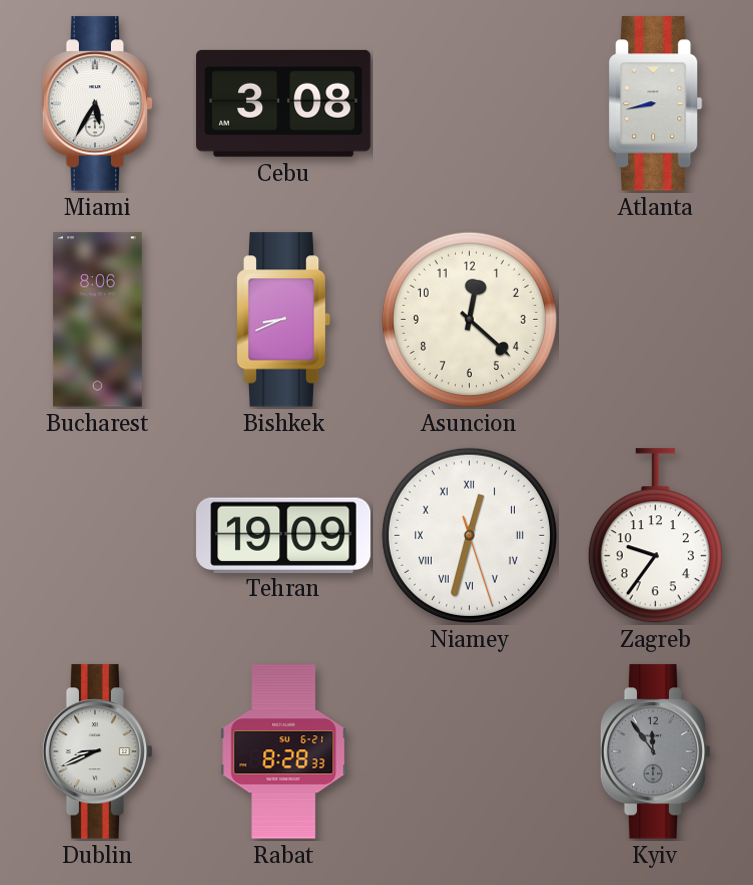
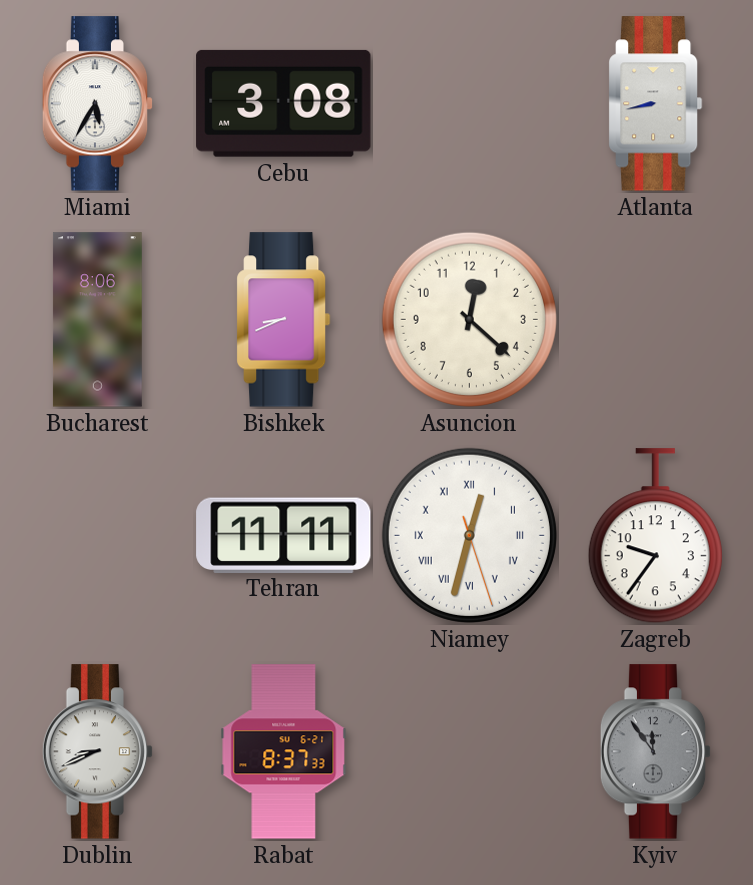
Tehran: 19:09 -> 11:11
Rabat: 8:28 -> 8:37
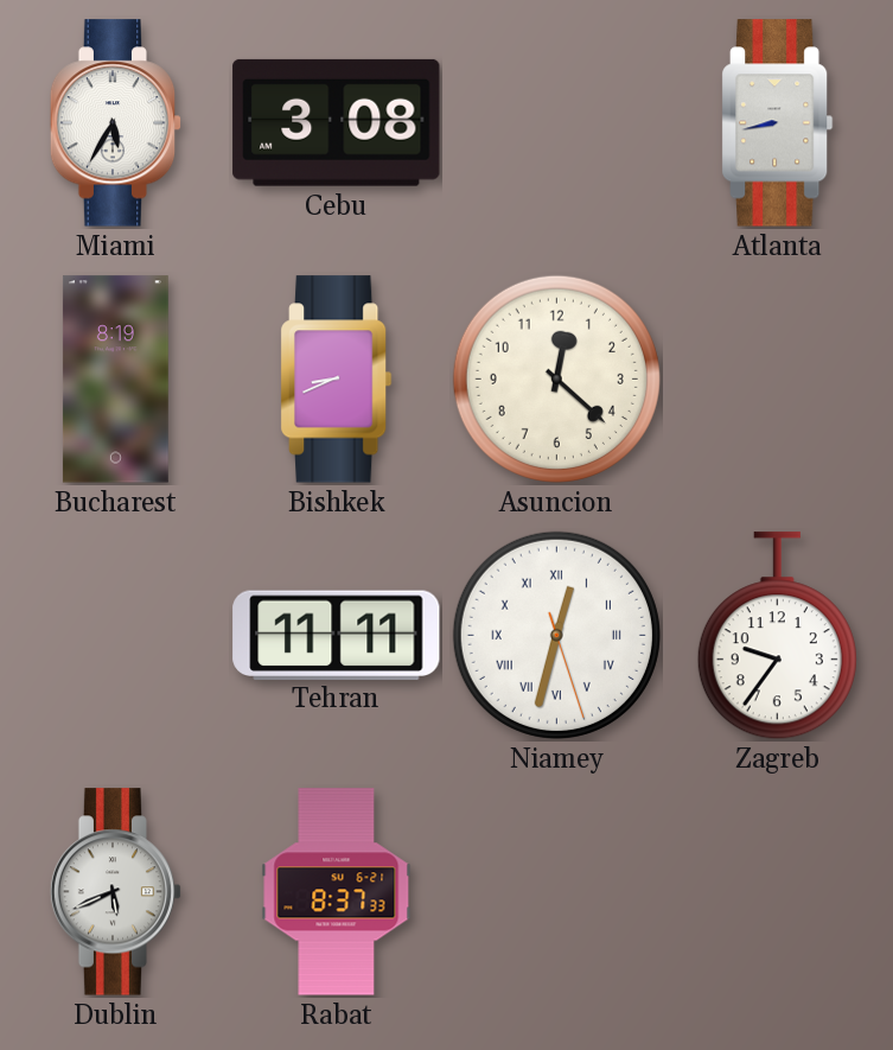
Bucharest: 8:06 -> 8:19
Dublin: 8:41 -> 5:41
Kyiv: 11:54 -> none
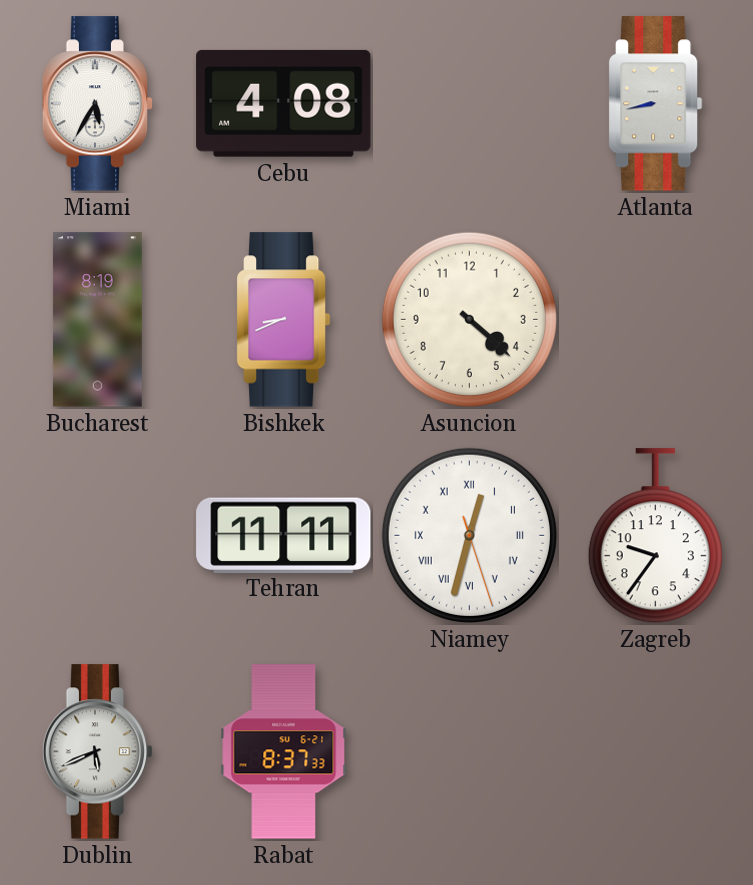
Cebu: 3:08 -> 4:08
Asuncion: 12:22 -> 4:22
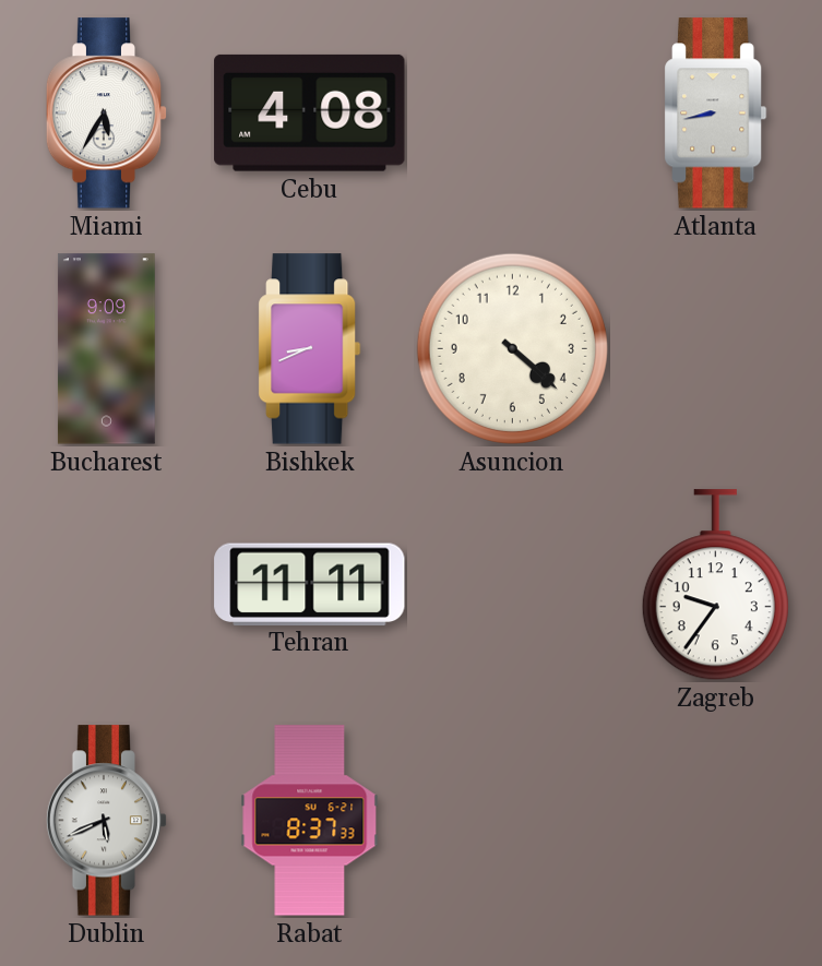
Bucharest: 8:19 -> 9:09
Niamey: 12:32 -> none
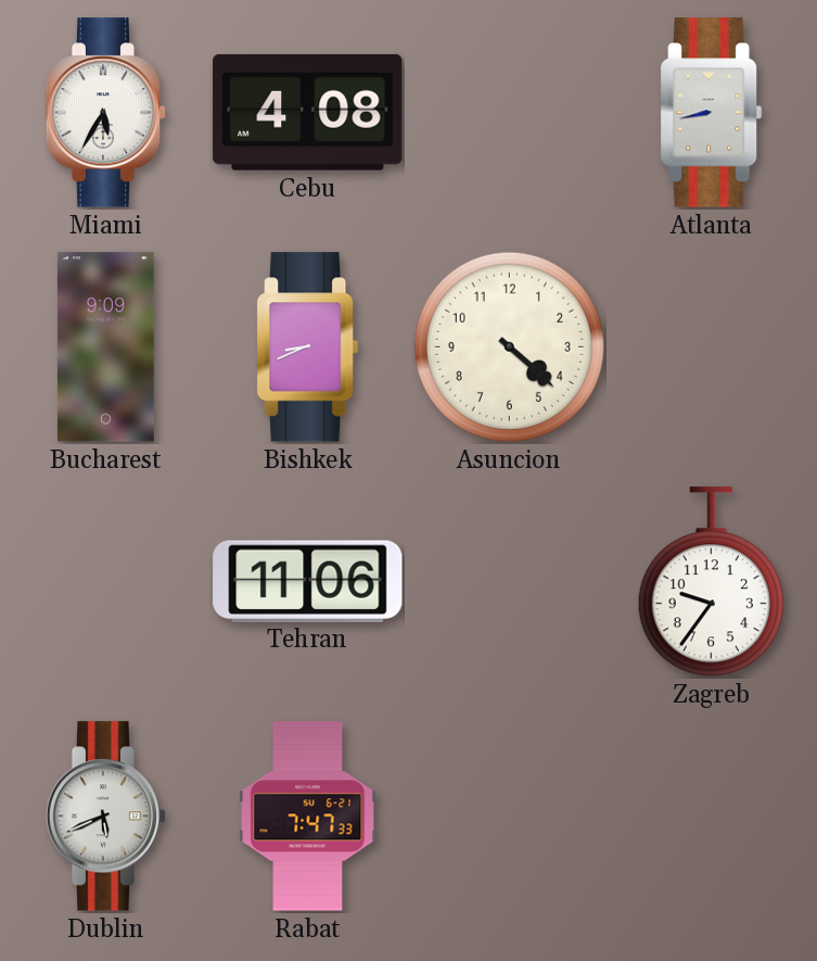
Tehran: 11:11 -> 11:06
Rabat: 8:37 -> 7:47
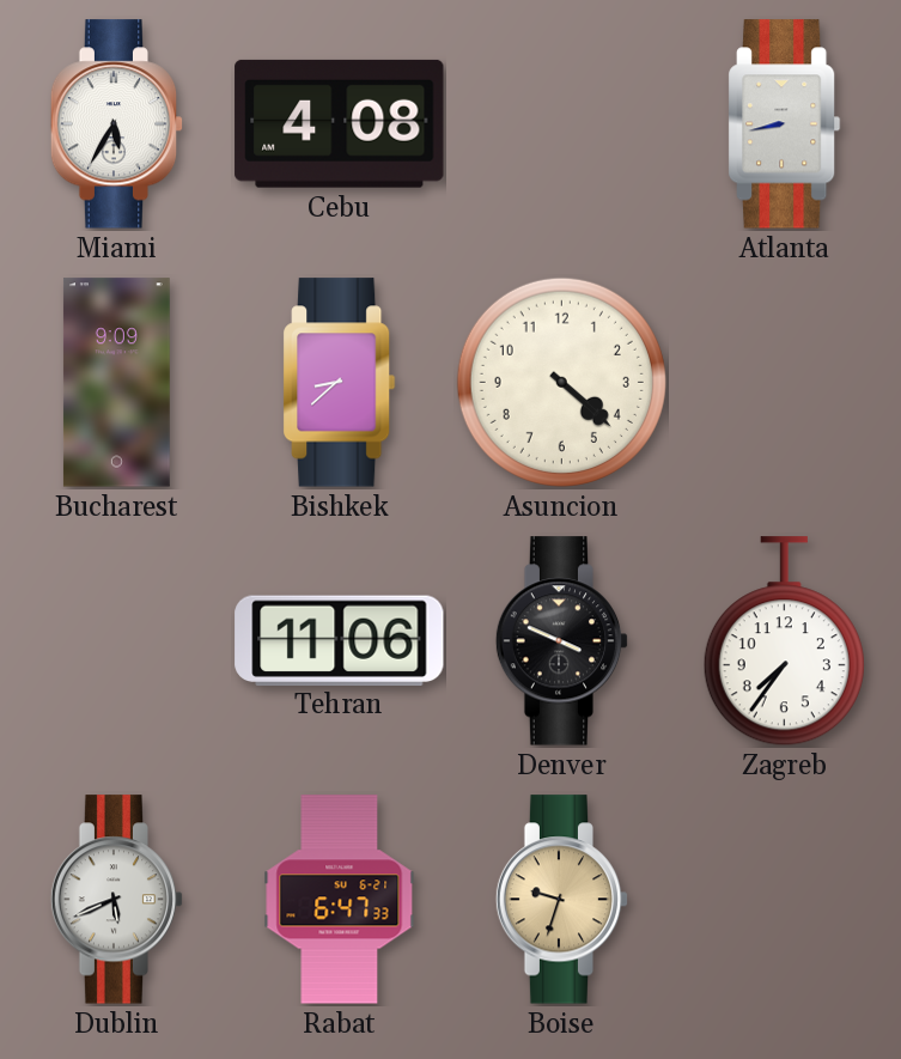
Bishkek: 8:41 -> 8:38
Denver: none -> 3:49
Zagreb: 9:36 -> 7:36
Rabat: 7:47 -> 6:47
Boise: none -> 9:33
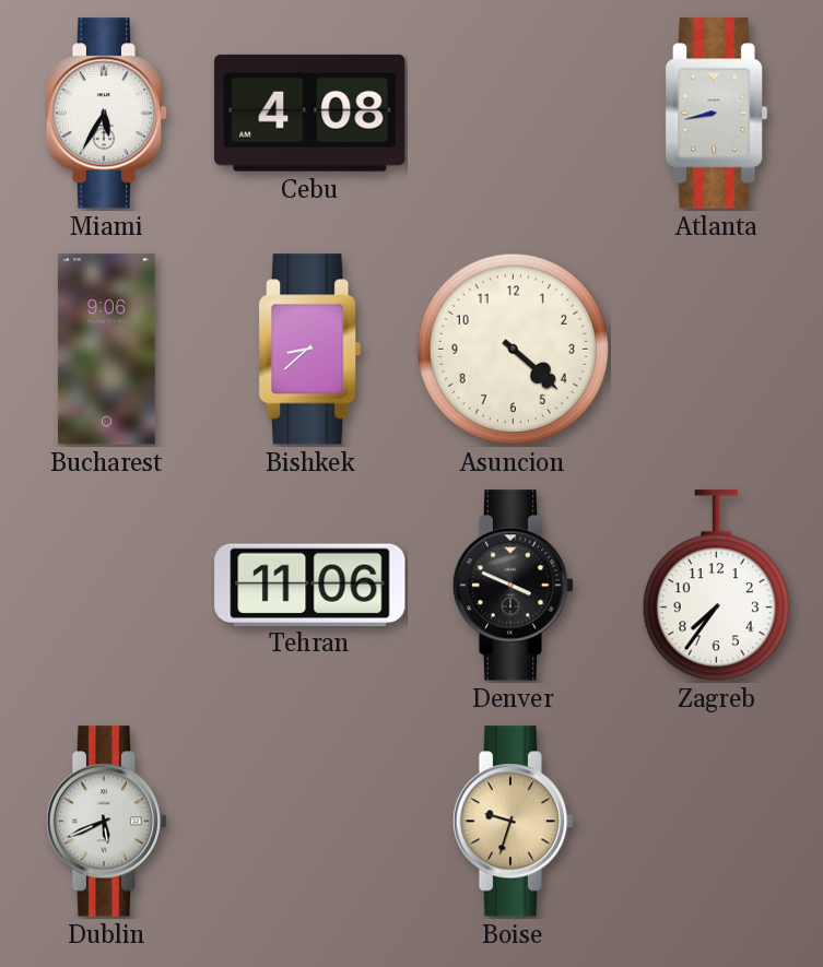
Bucharest: 9:09 -> 9:06
Rabat: 6:47 -> none
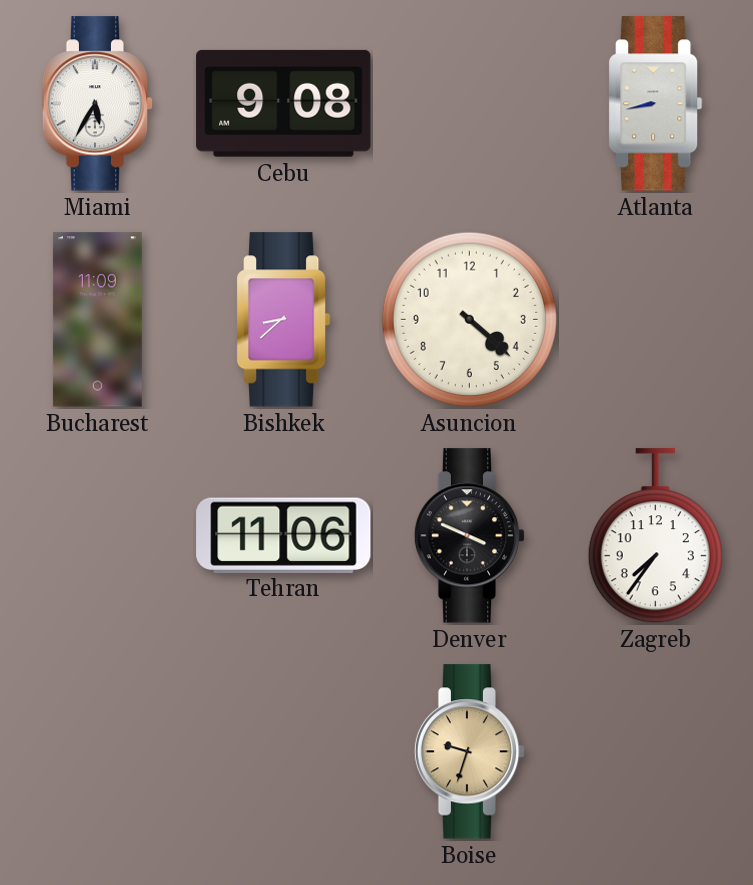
Cebu: 4:08 -> 9:08
Bucharest: 9:06 -> 11:09
Dublin: 5:41 -> none
